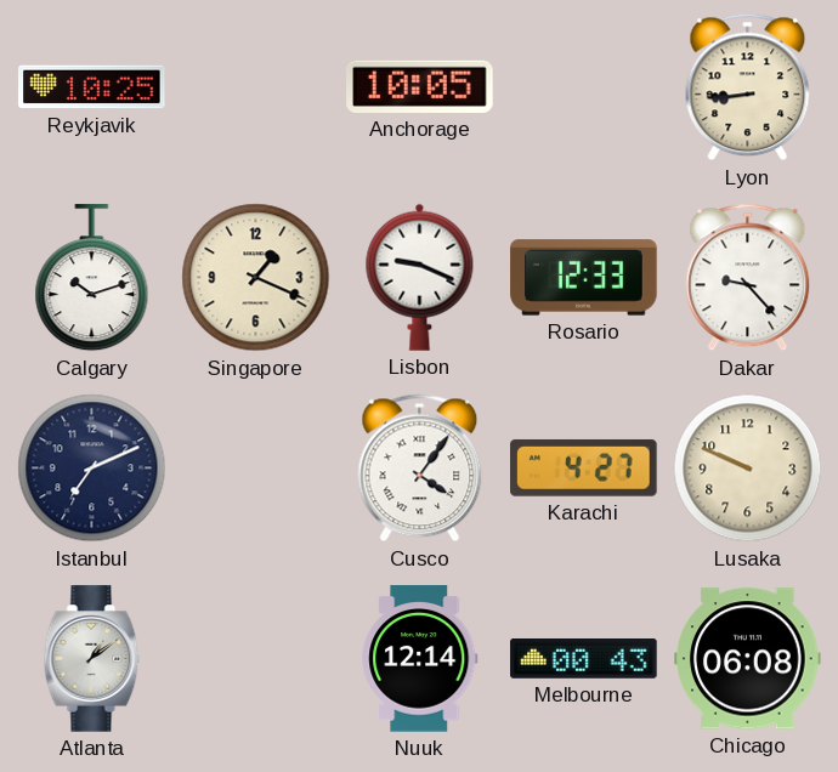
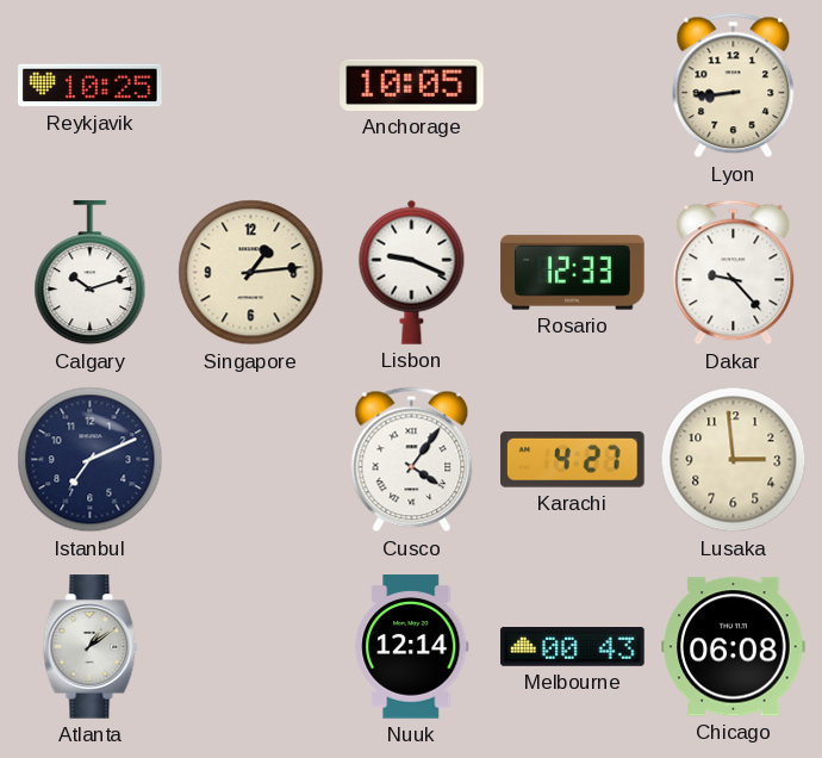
Singapore: 1:19 -> 1:14
Lusaka: 9:49 -> 2:59
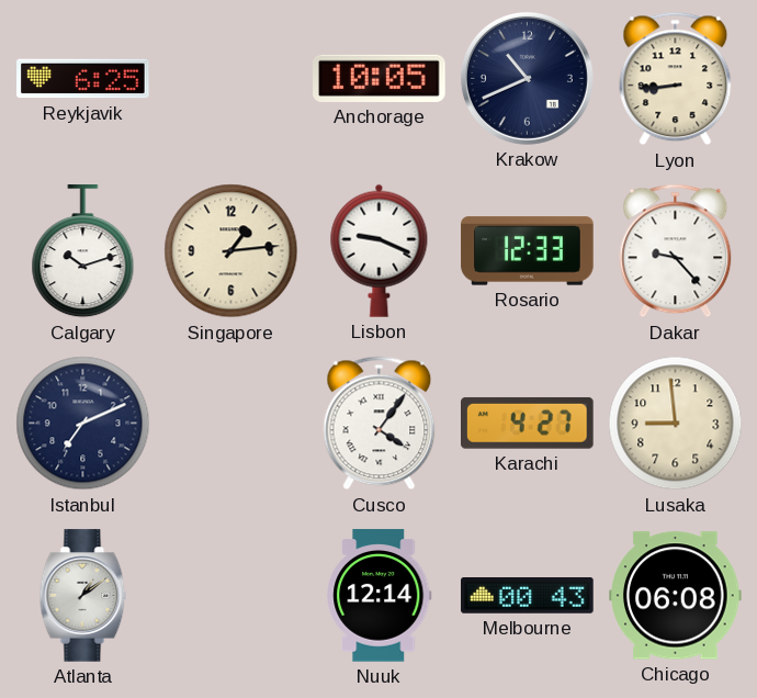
Reykjavik: 10:25 -> 6:25
Krakow: none -> 10:41
Lusaka: 2:59 -> 8:59
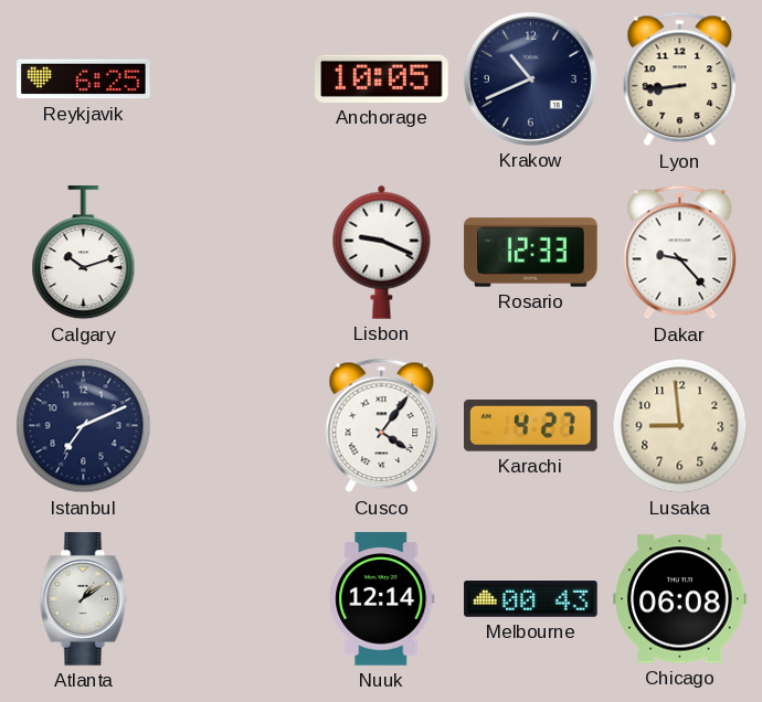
Singapore: 1:14 -> none
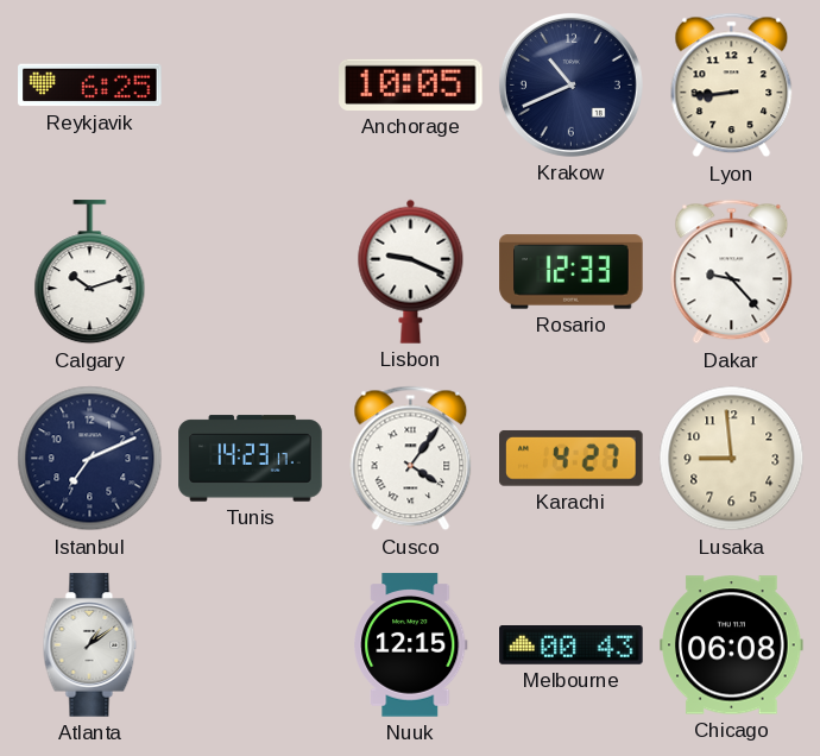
Tunis: none -> 14:23
Nuuk: 12:14 -> 12:15
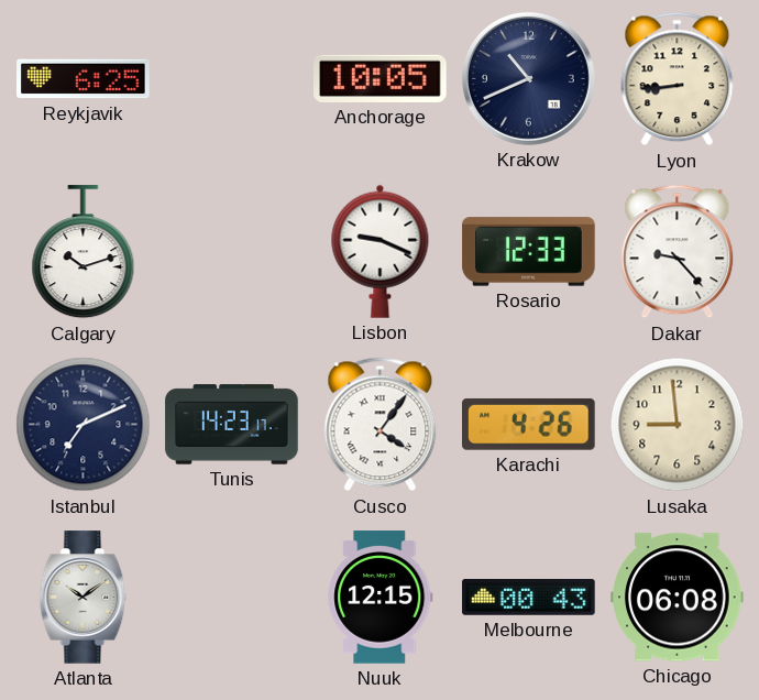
Karachi: 4:27 -> 4:26
Atlanta: 1:09 -> 10:09
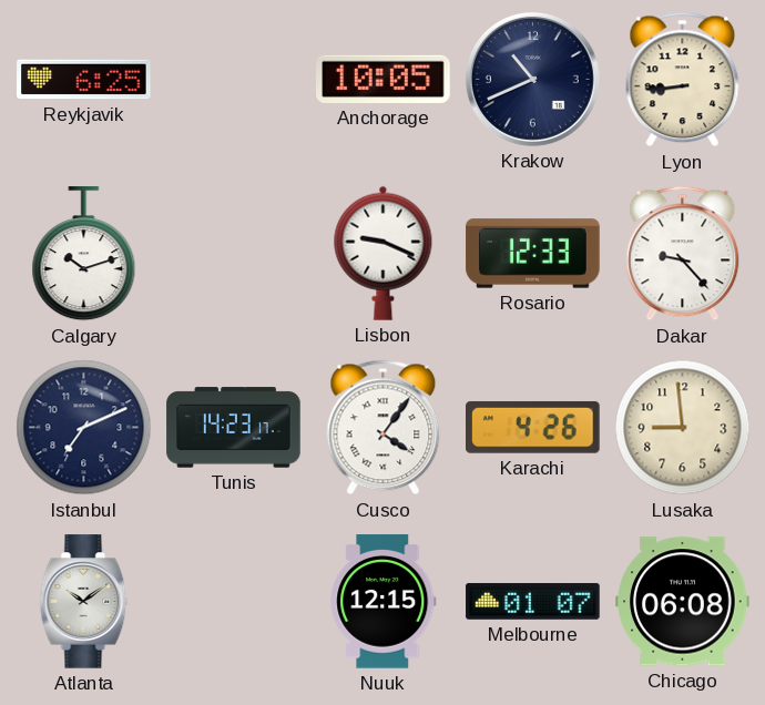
Melbourne: 00:43 -> 01:07
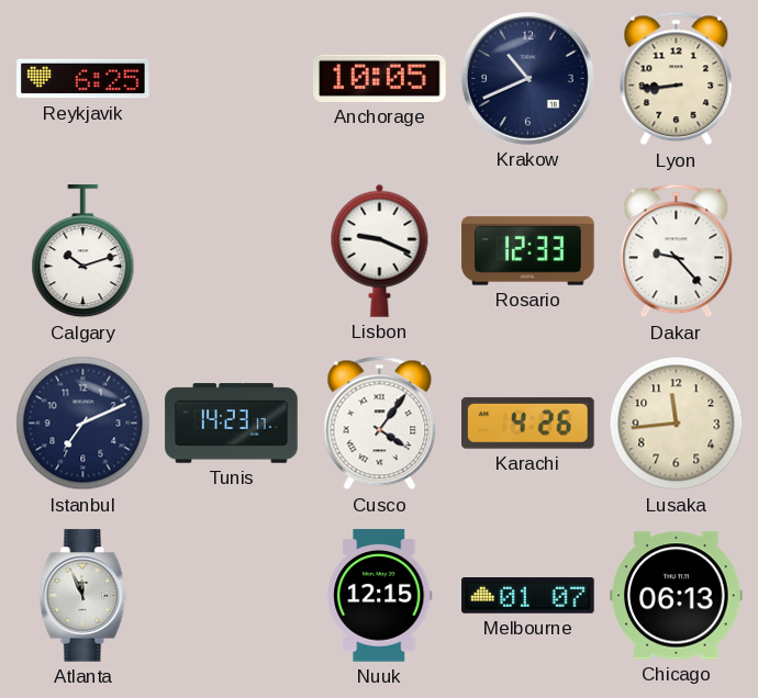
Lusaka: 8:59 -> 11:44
Atlanta: 10:09 -> 11:56
Chicago: 06:08 -> 06:13
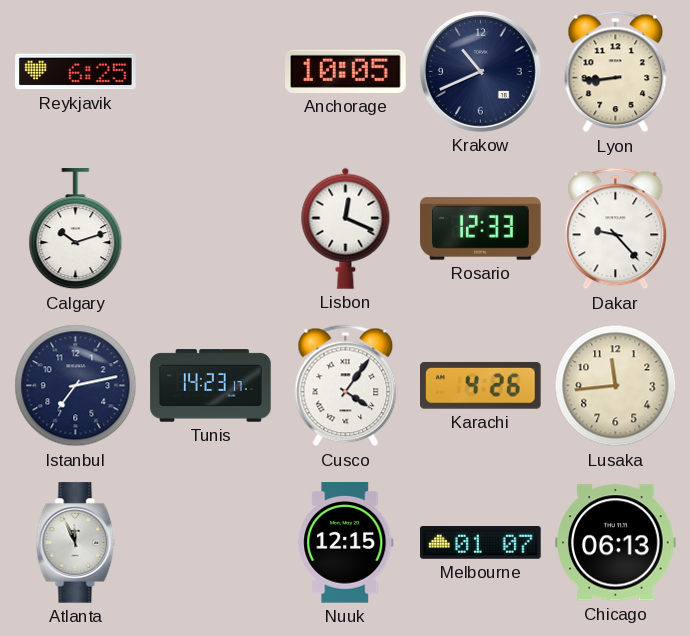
Lisbon: 9:19 -> 12:19
Istanbul: 7:11 -> 7:13
